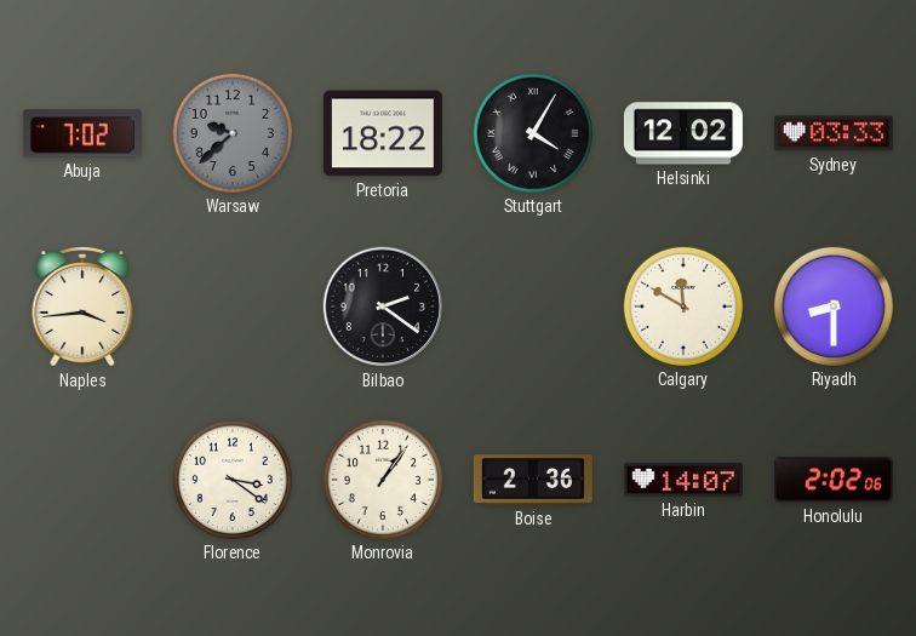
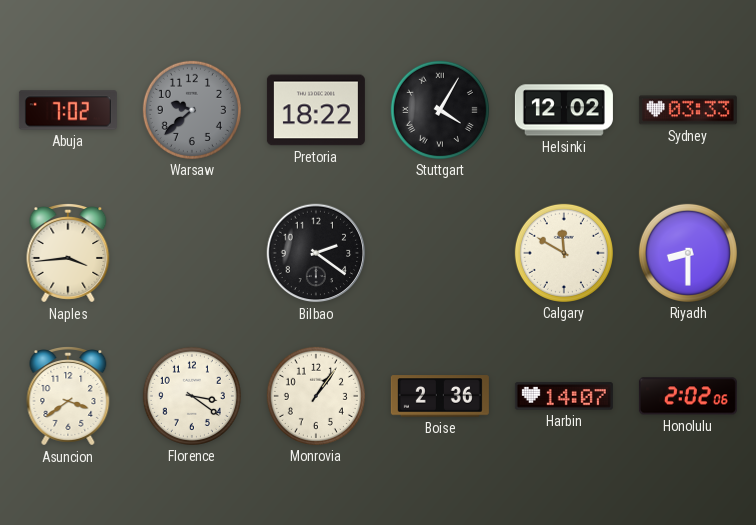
Asuncion: none -> 3:39
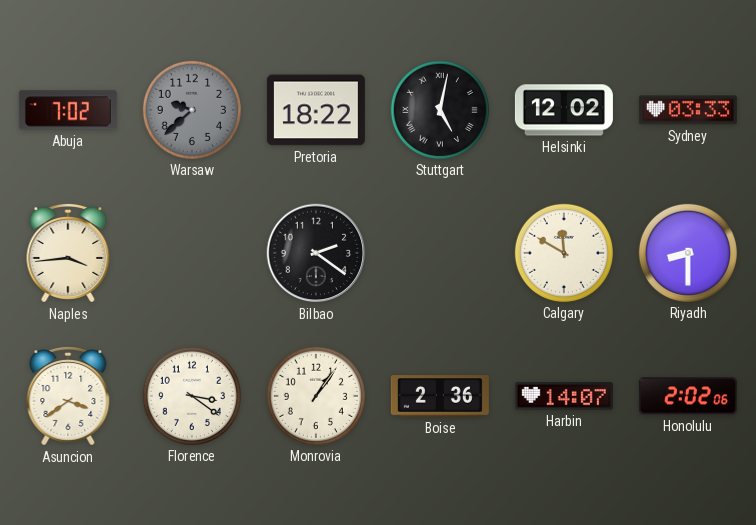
Stuttgart: 4:05 -> 5:02
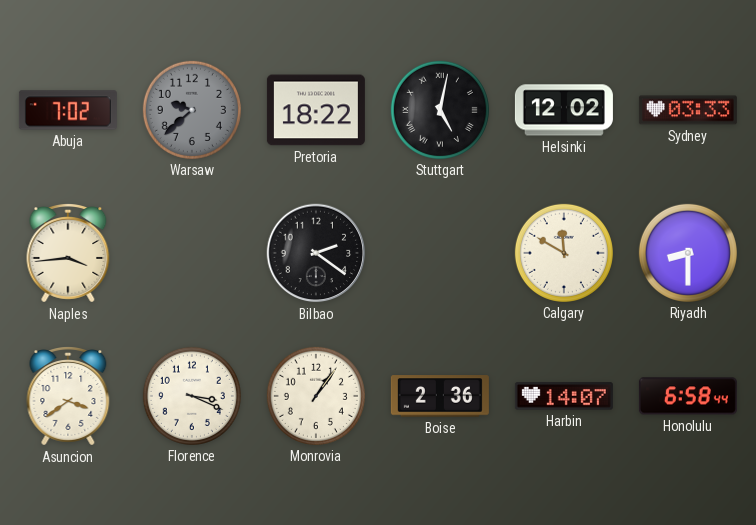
Florence: 3:21 -> 3:19
Honolulu: 2:02 -> 6:58
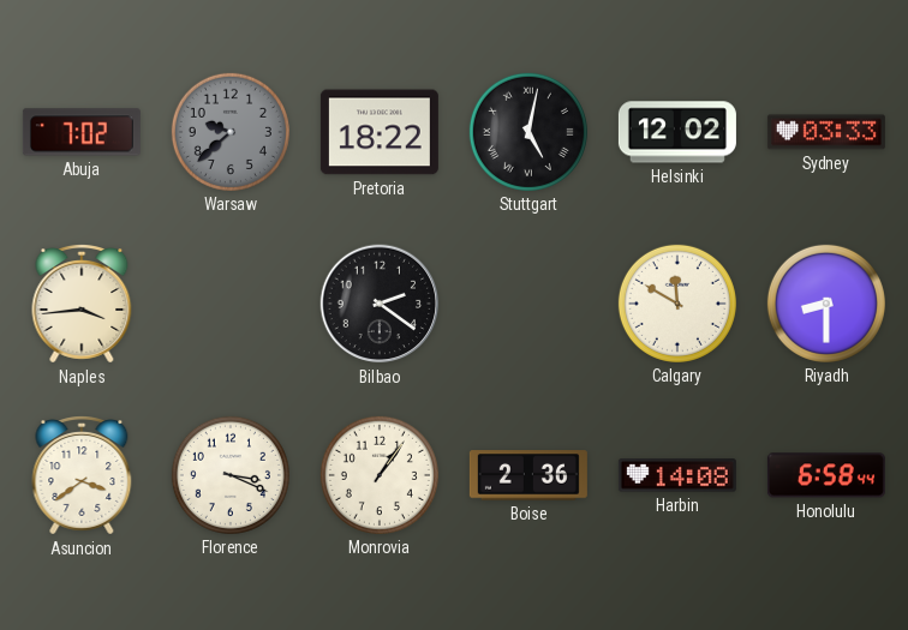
Harbin: 14:07 -> 14:08
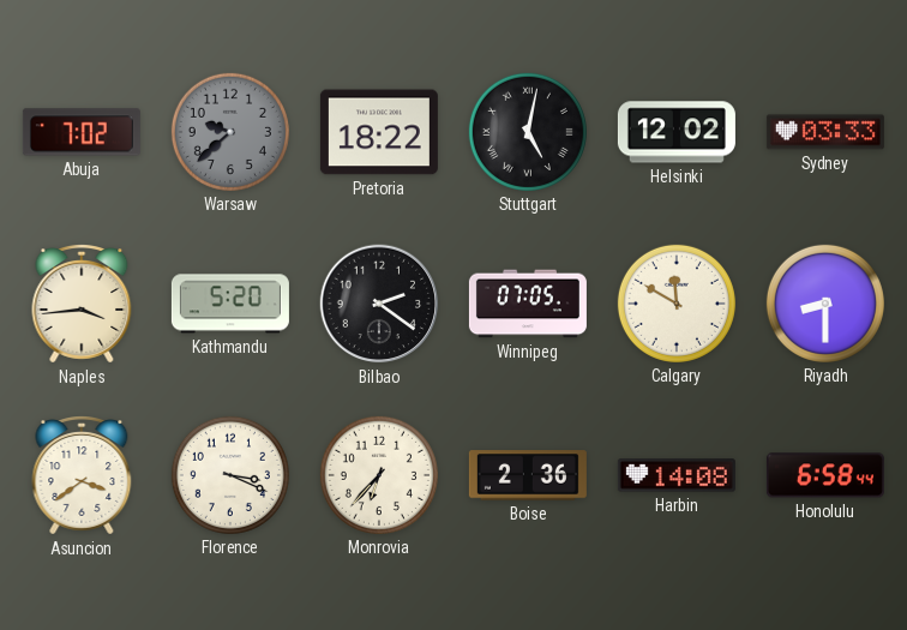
Kathmandu: none -> 5:20
Winnipeg: none -> 07:05
Monrovia: 1:06 -> 6:37
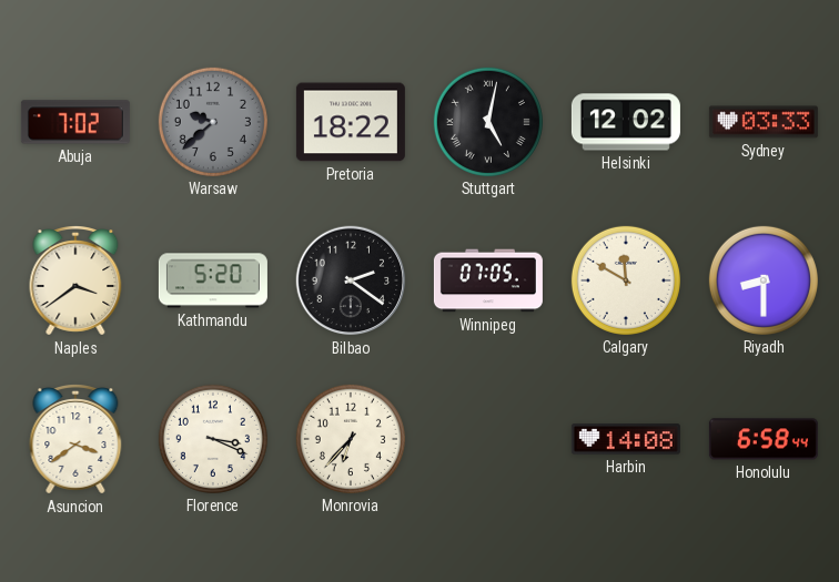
Naples: 3:44 -> 3:39
Boise: 2:36 -> none
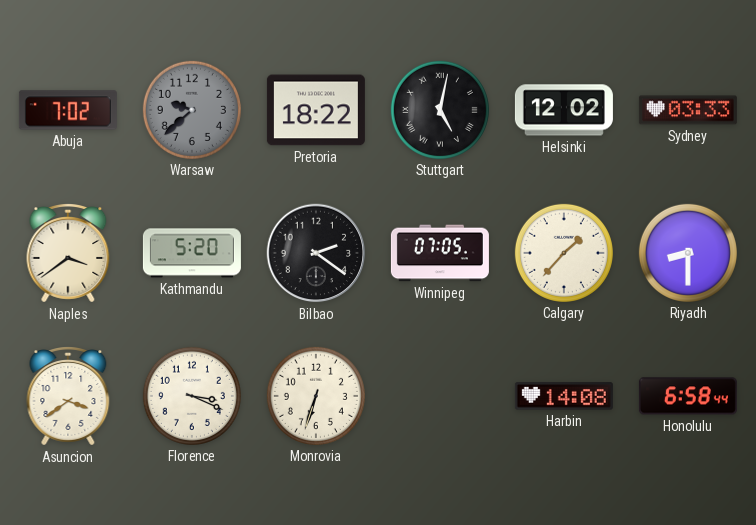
Calgary: 11:50 -> 1:37
Monrovia: 6:37 -> 6:33
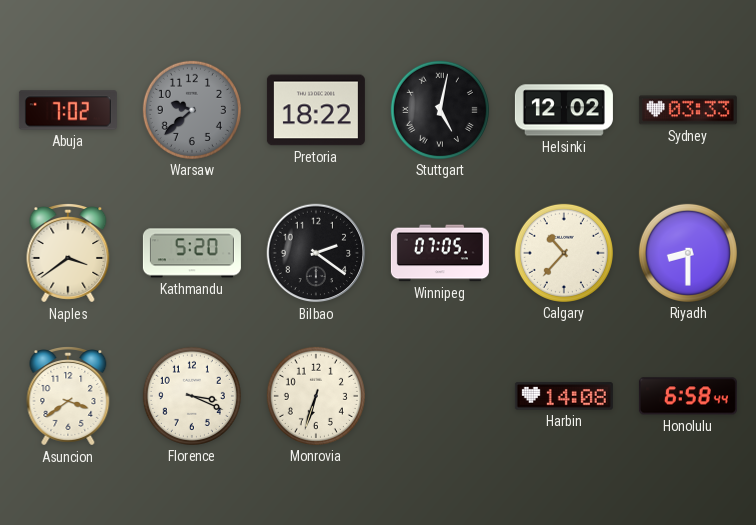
Calgary: 1:37 -> 10:37
